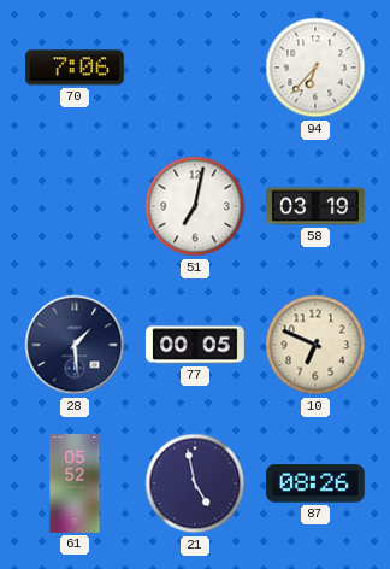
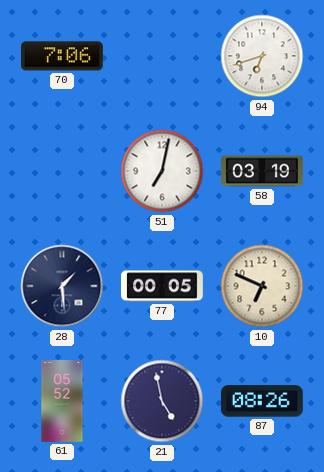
94: 6:37 -> 6:42
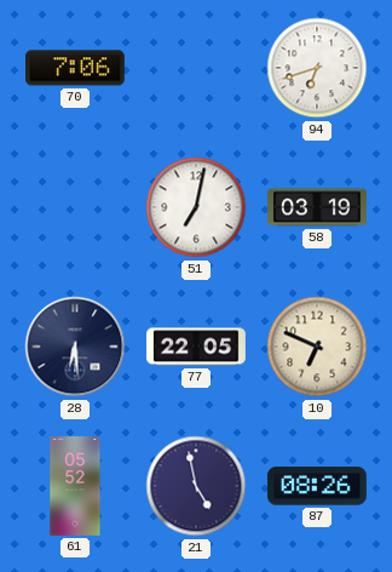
28: 1:29 -> 6:29
77: 00:05 -> 22:05
